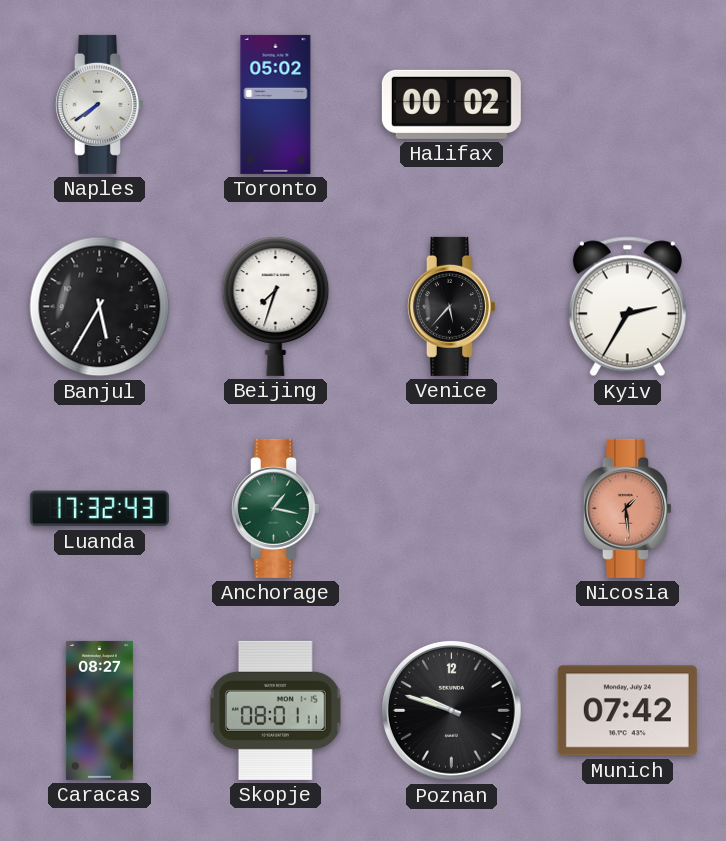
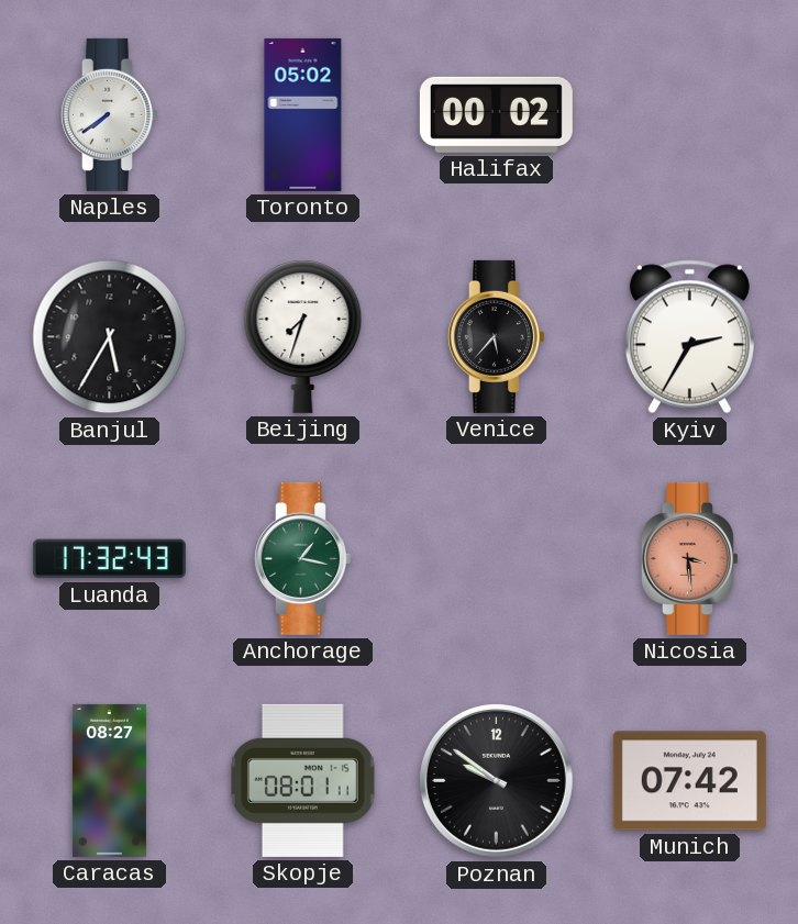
Nicosia: 1:29 -> 3:29
Poznan: 9:48 -> 9:51
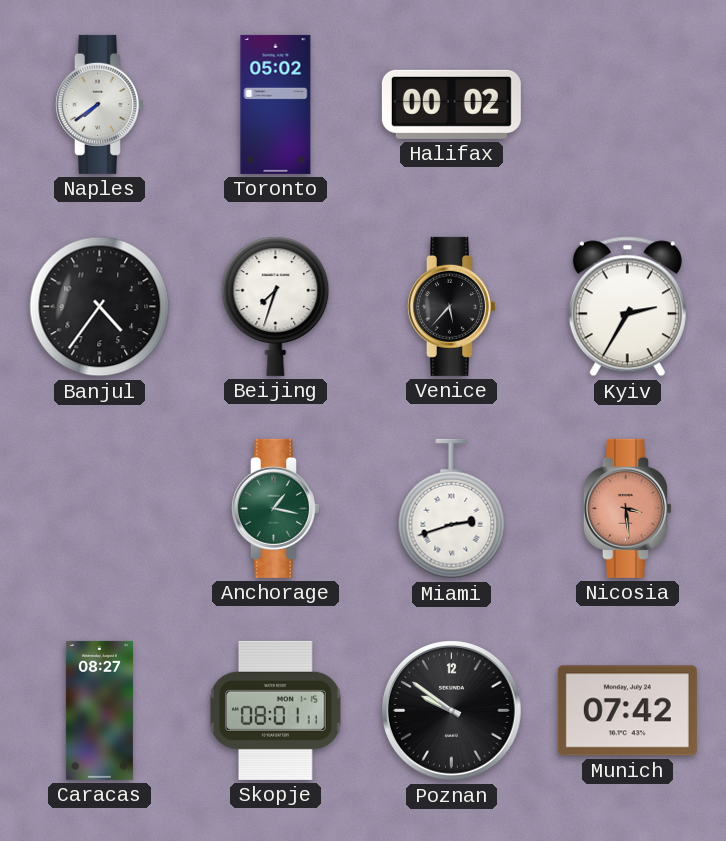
Banjul: 5:35 -> 4:36
Luanda: 17:32 -> none
Miami: none -> 2:42
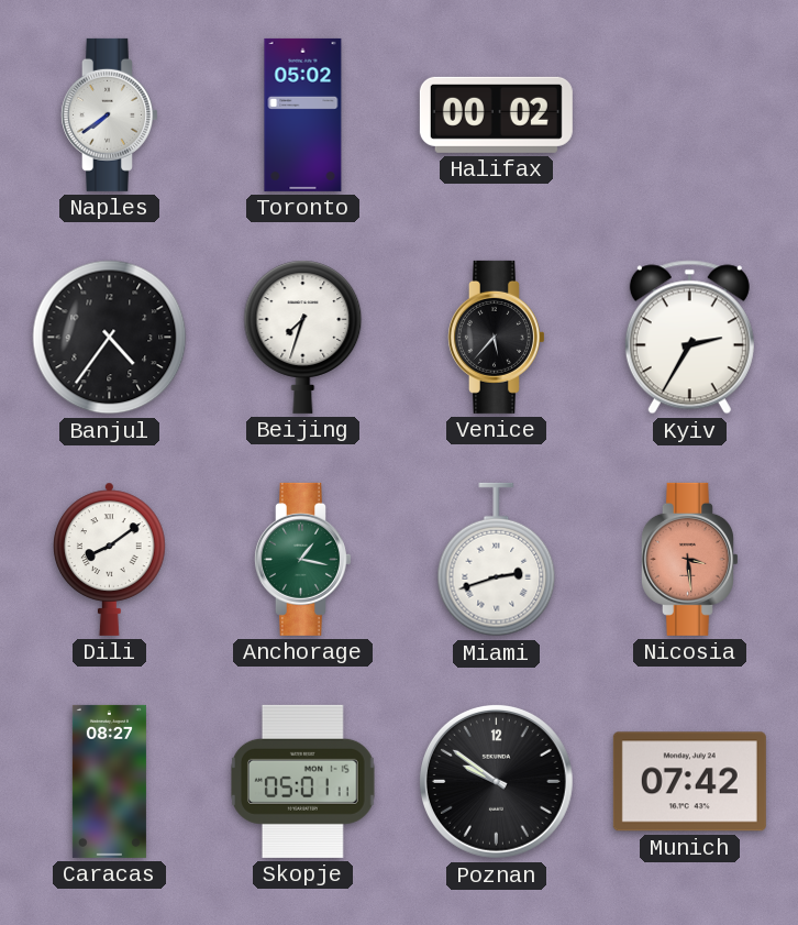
Dili: none -> 8:09
Skopje: 08:01 -> 05:01
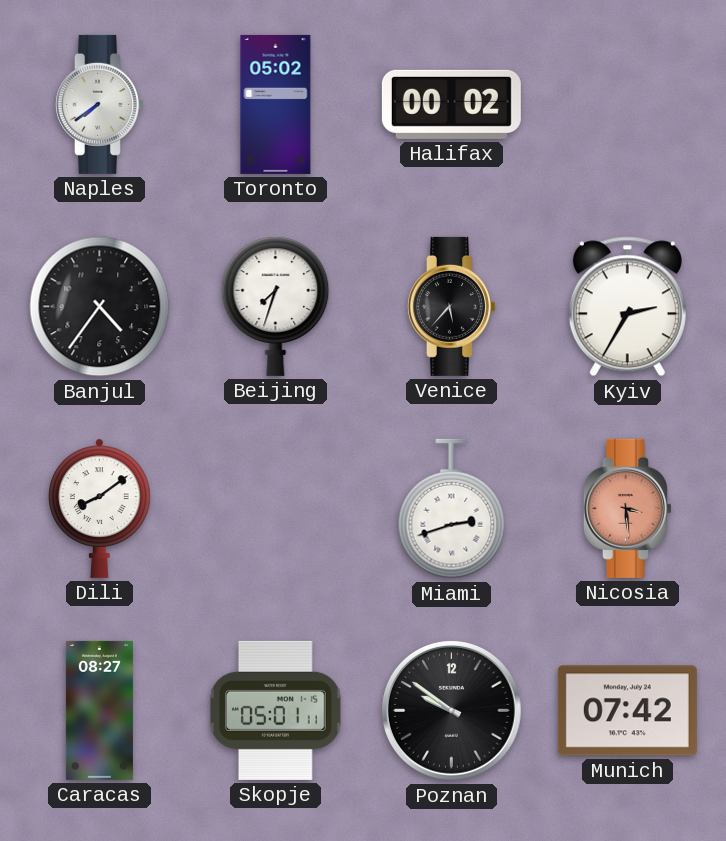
Anchorage: 1:17 -> none
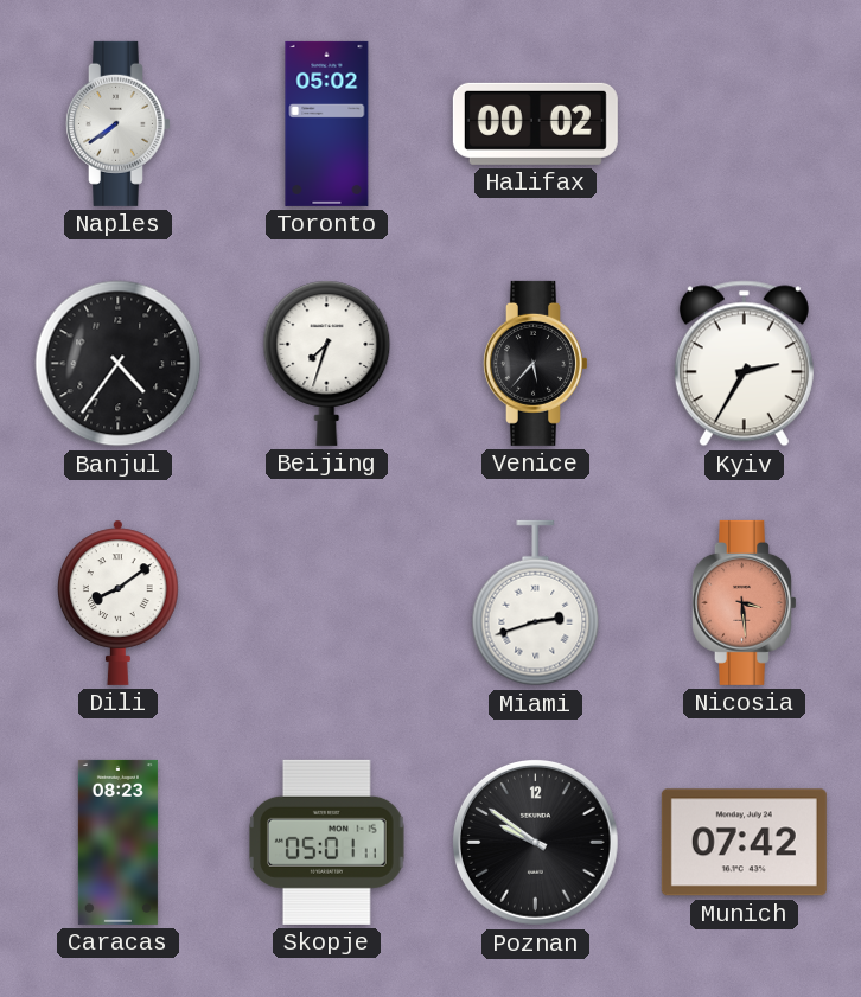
Caracas: 08:27 -> 08:23
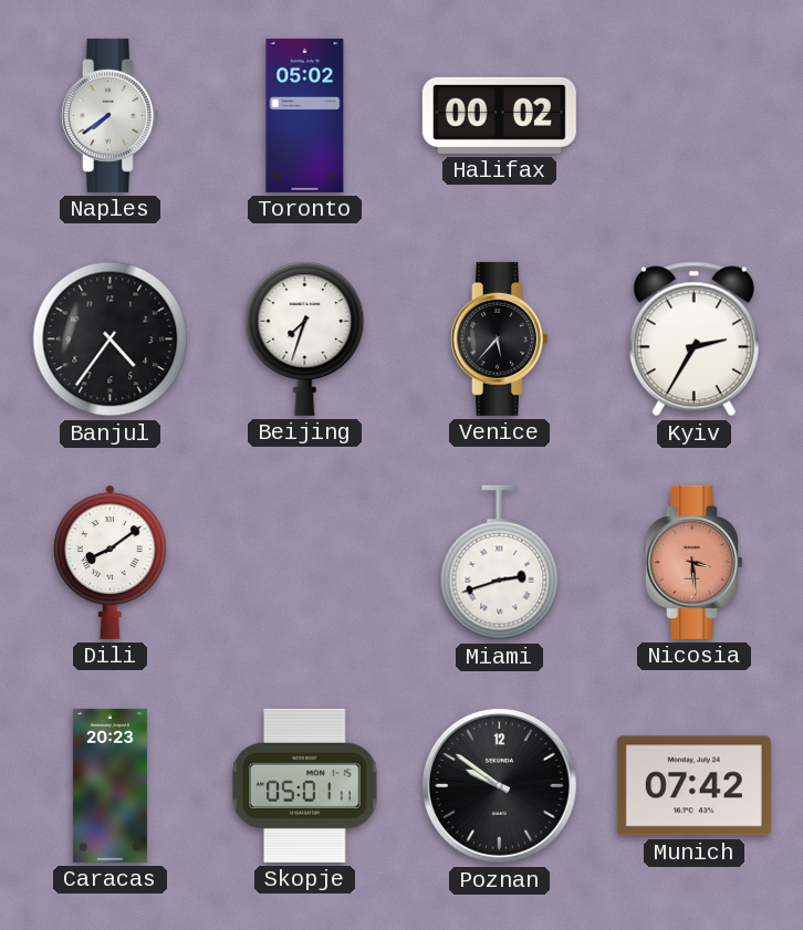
Caracas: 08:23 -> 20:23
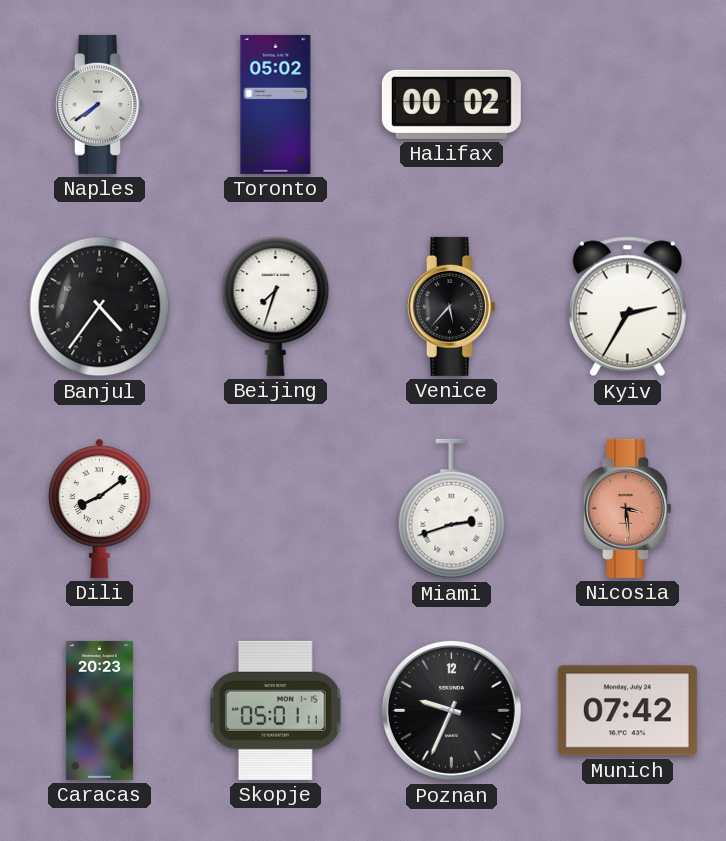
Poznan: 9:51 -> 9:34
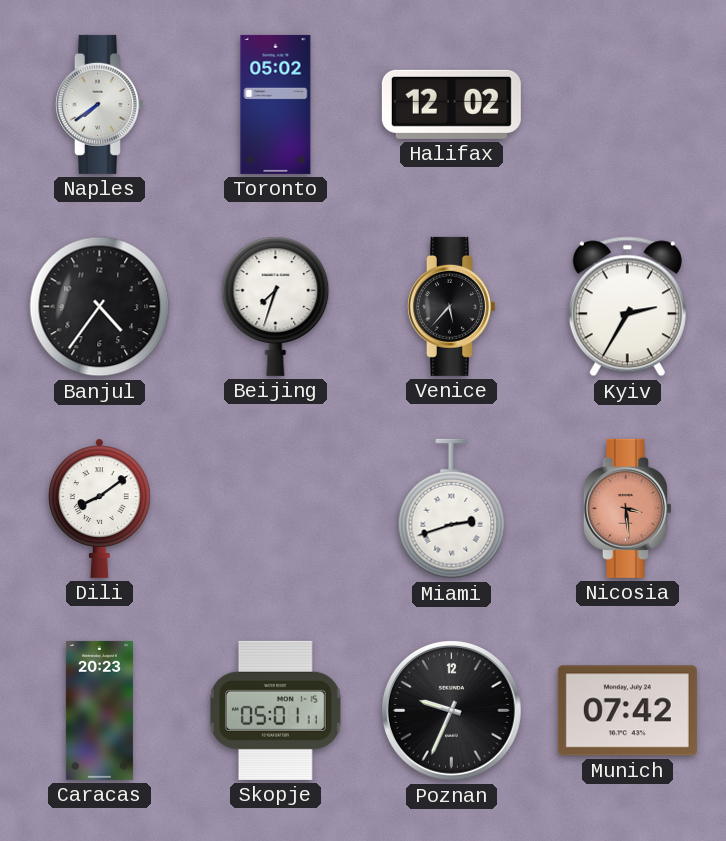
Halifax: 00:02 -> 12:02
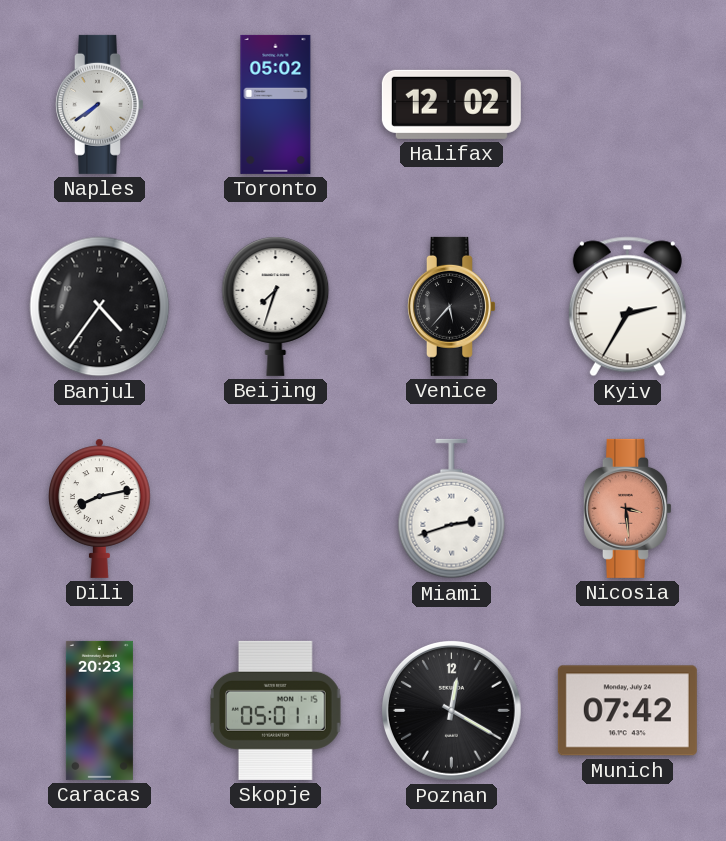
Dili: 8:09 -> 8:13
Poznan: 9:34 -> 12:20
